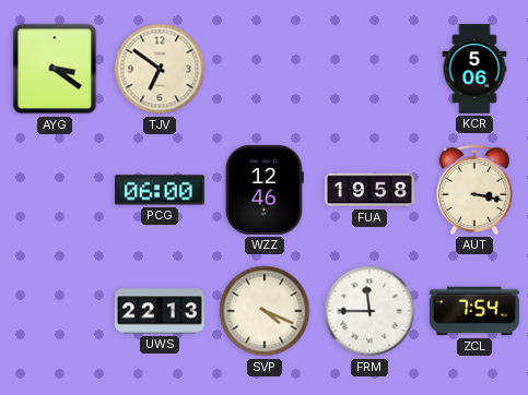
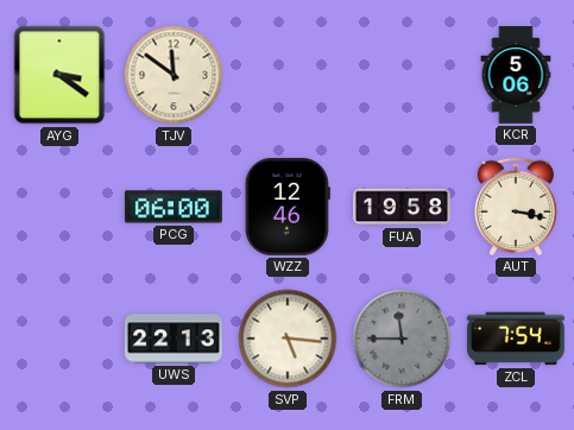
TJV: 6:51 -> 11:51
SVP: 4:19 -> 5:16
FRM dial: white -> grey
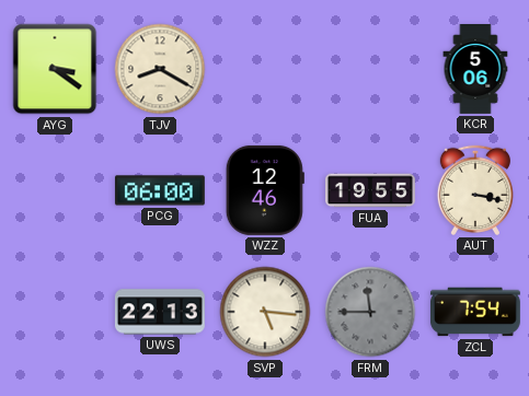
TJV: 11:51 -> 8:20
FUA: 19:58 -> 19:55
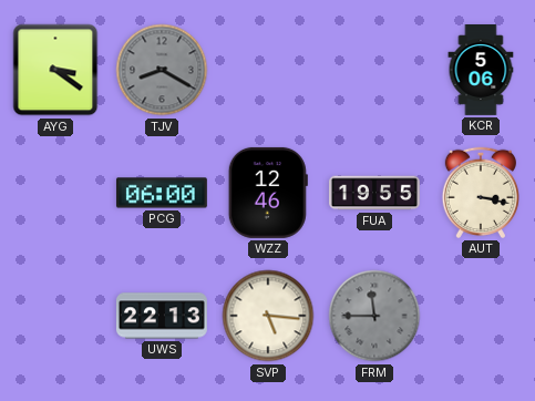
TJV dial: cream -> grey
ZCL: 7:54 -> none
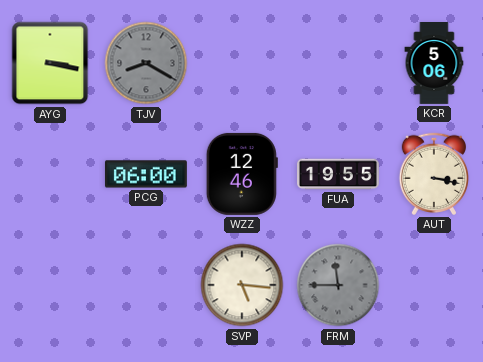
AYG: 3:21 -> 3:17
UWS: 22:13 -> none
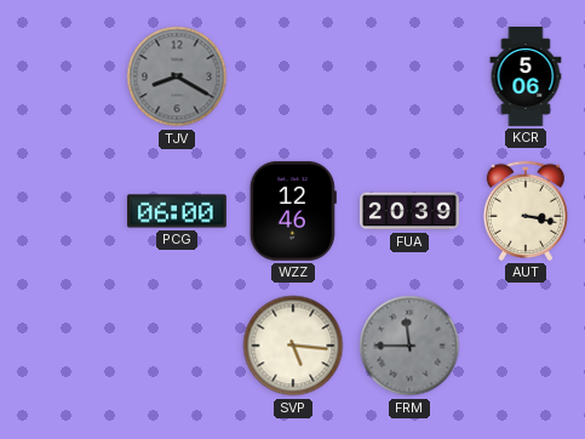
AYG: 3:17 -> none
FUA: 19:55 -> 20:39
